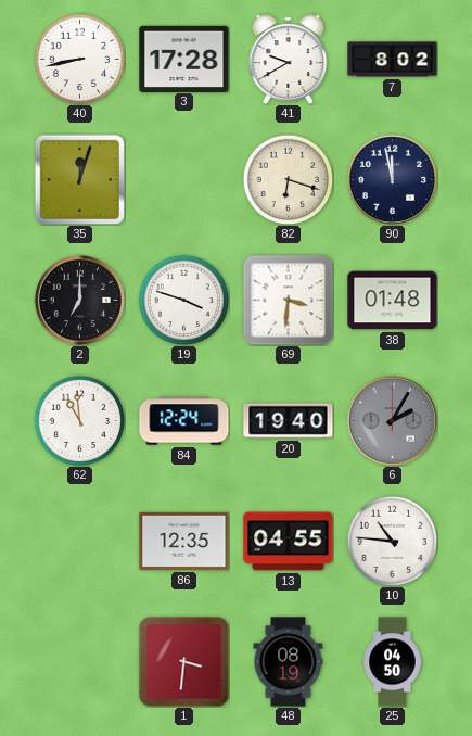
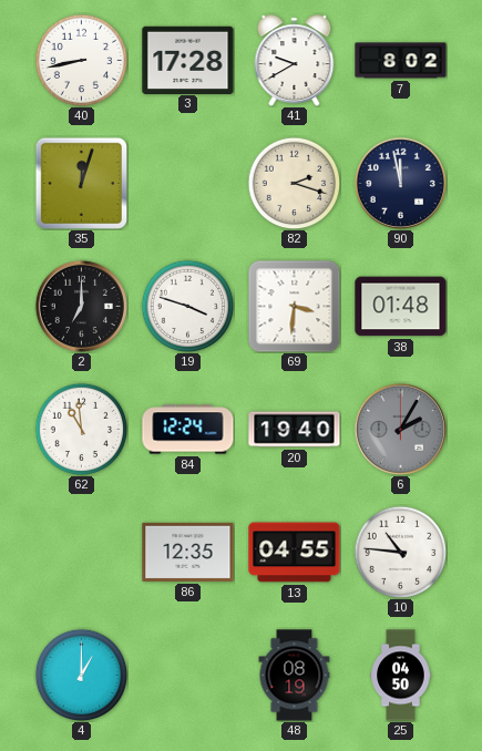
82: 6:18 -> 2:18
4: none -> 1:00
1: 3:31 -> none
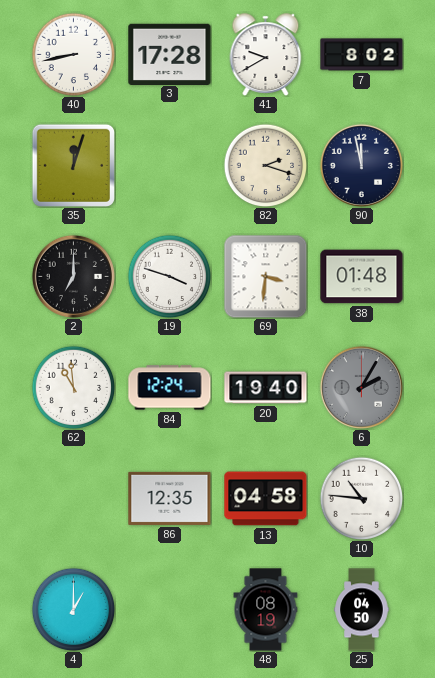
13: 04:55 -> 04:58
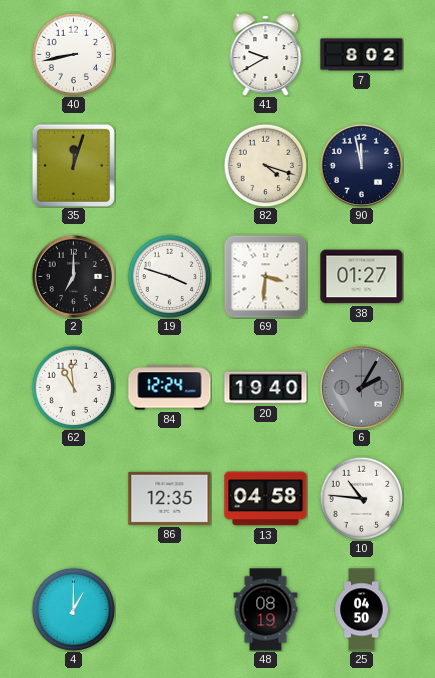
3: 17:28 -> none
82: 2:18 -> 4:18
38: 01:48 -> 01:27
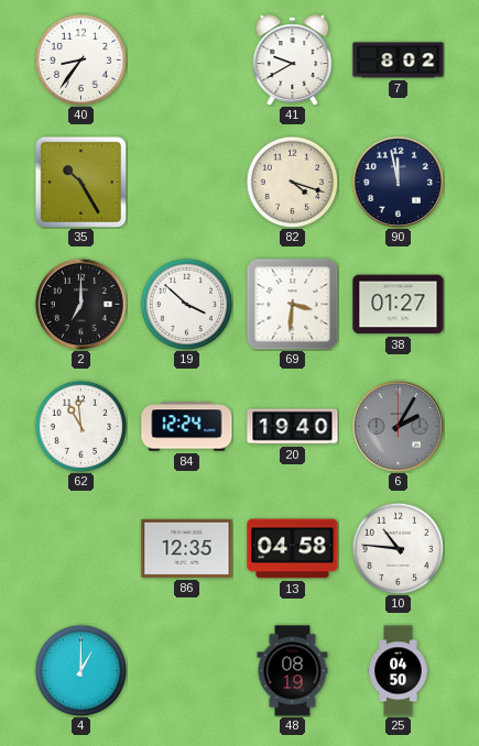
40: 8:43 -> 8:36
35: 12:03 -> 10:25
19: 3:48 -> 3:52
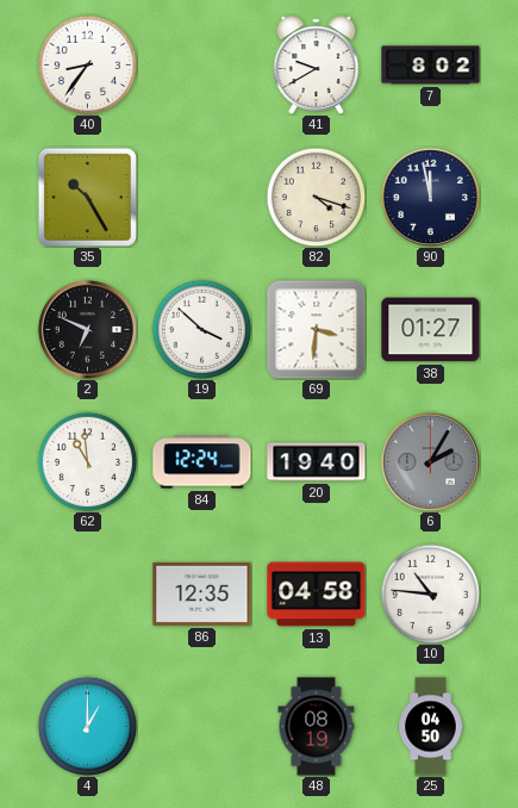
2: 7:00 -> 6:49
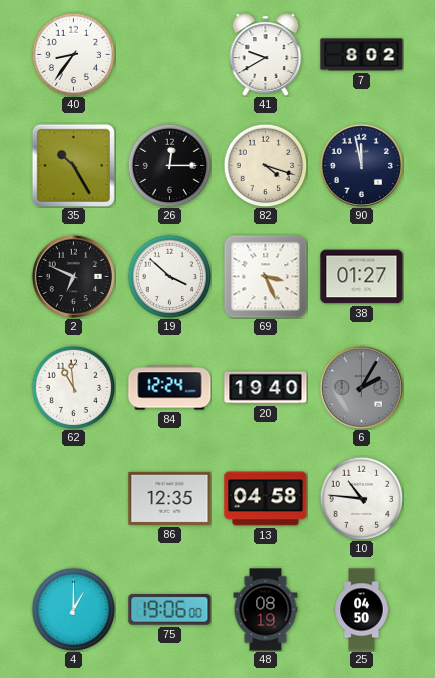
26: none -> 12:15
69: 3:31 -> 3:26
75: none -> 19:06
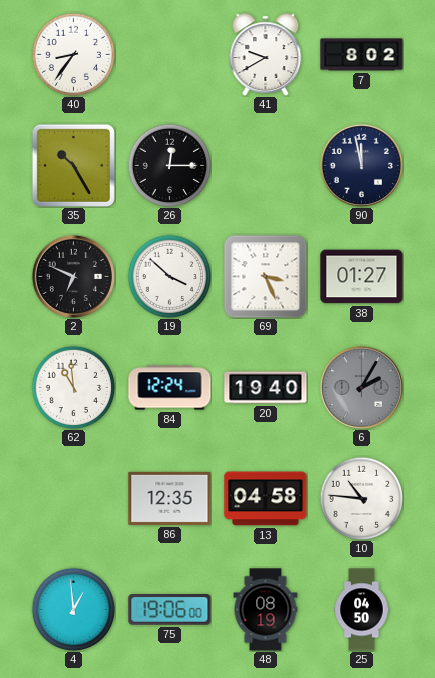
82: 4:18 -> none
4: 1:00 -> 12:59
